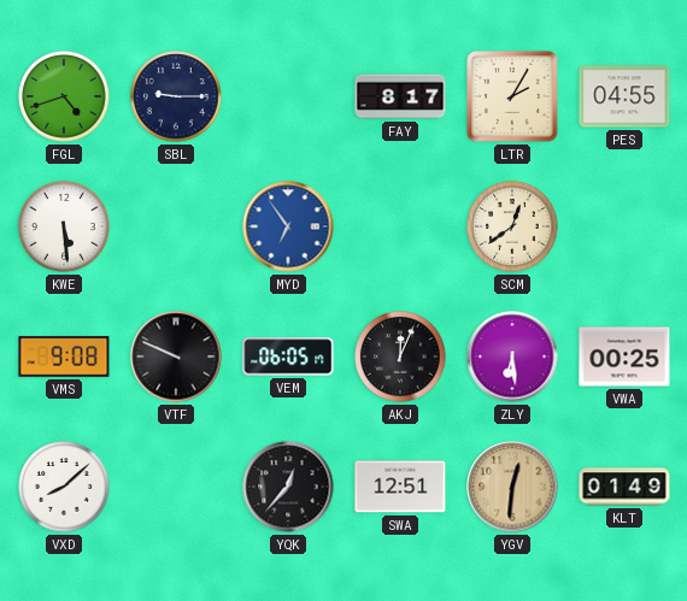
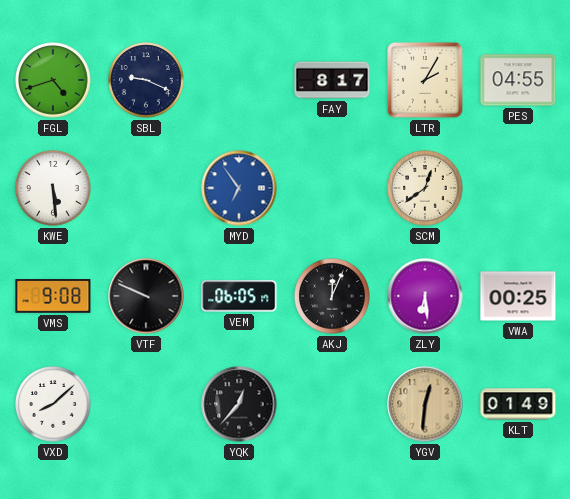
SBL: 9:15 -> 9:19
SWA: 12:51 -> none
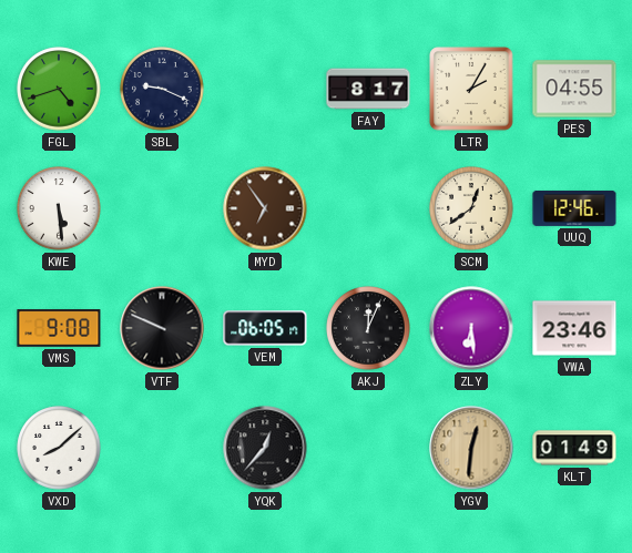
MYD dial: blue -> brown
UUQ: none -> 12:46
VWA: 00:25 -> 23:46
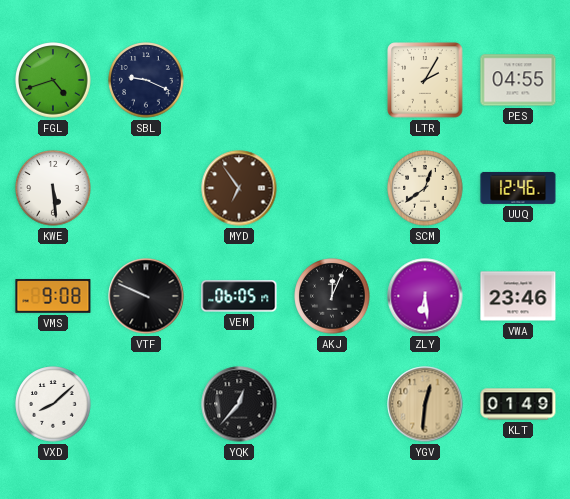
FAY: 8:17 -> none
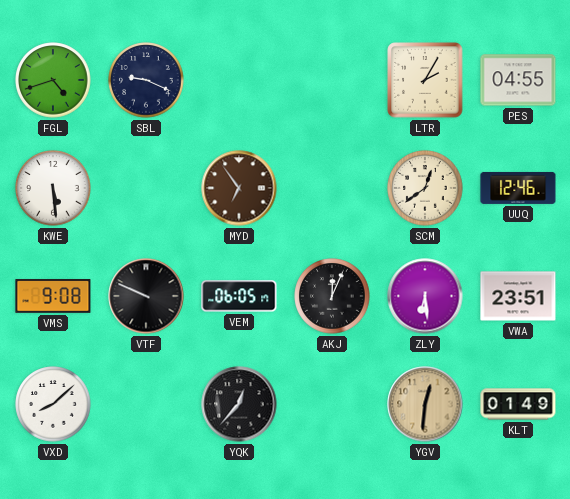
VWA: 23:46 -> 23:51
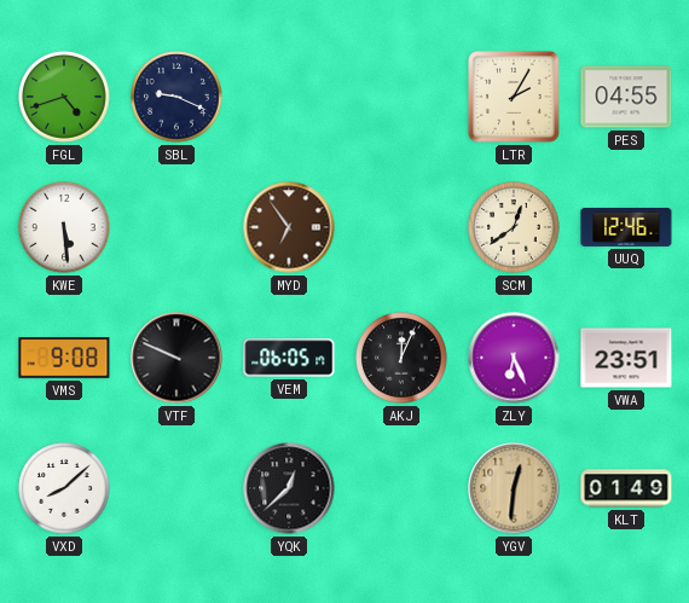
ZLY: 6:29 -> 6:26
YQK: 12:37 -> 12:38
